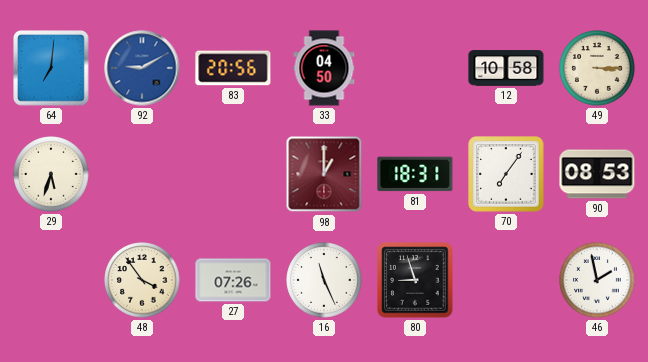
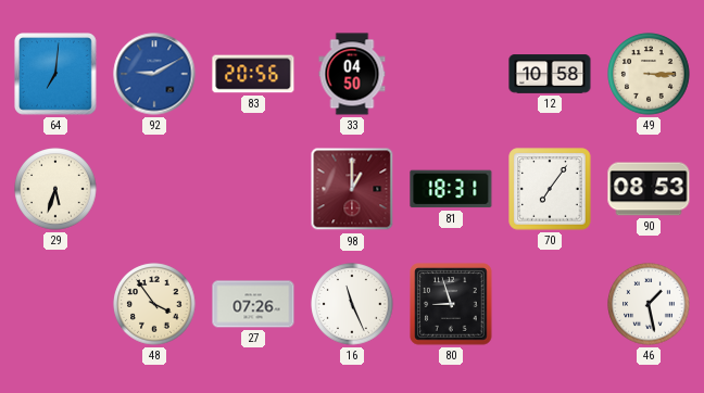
46: 1:58 -> 1:28
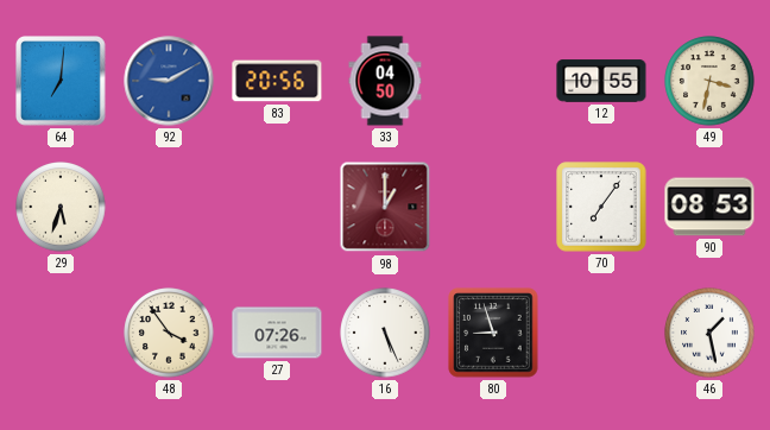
12: 10:58 -> 10:55
49: 3:15 -> 3:32
81: 18:31 -> none
16: 11:26 -> 5:26
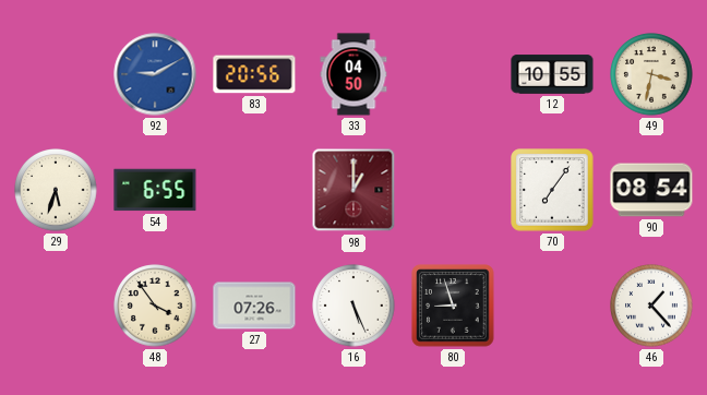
64: 7:01 -> none
54: none -> 6:55
90: 08:53 -> 08:54
46: 1:28 -> 1:23
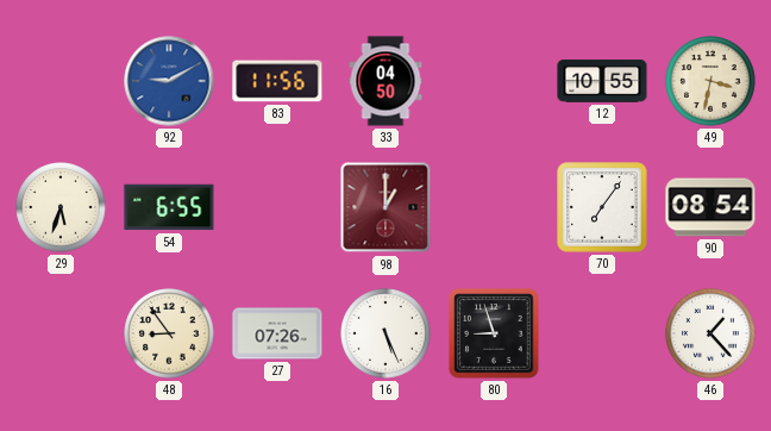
83: 20:56 -> 11:56
48: 3:54 -> 8:54
